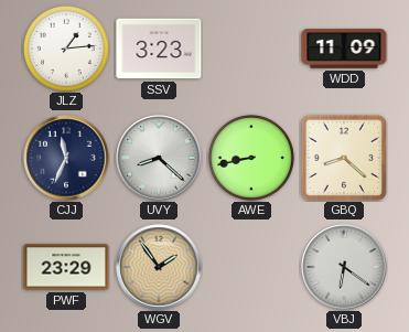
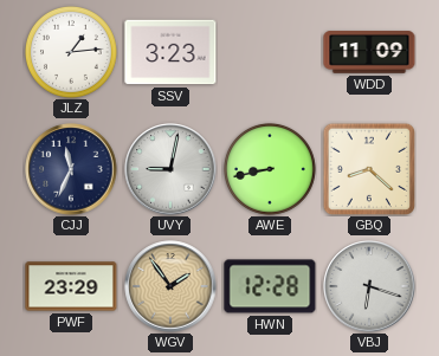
UVY: 8:22 -> 9:02
HWN: none -> 12:28
VBJ: 6:21 -> 6:18
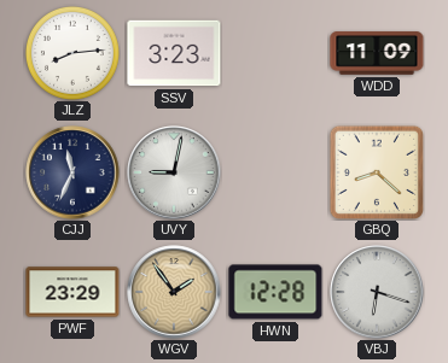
JLZ: 1:14 -> 8:14
AWE: 8:43 -> none
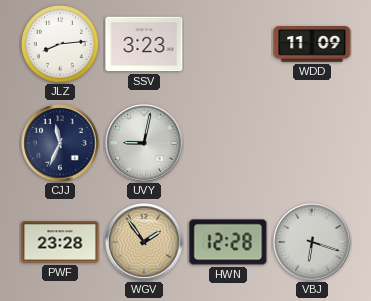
GBQ: 8:22 -> none
PWF: 23:29 -> 23:28
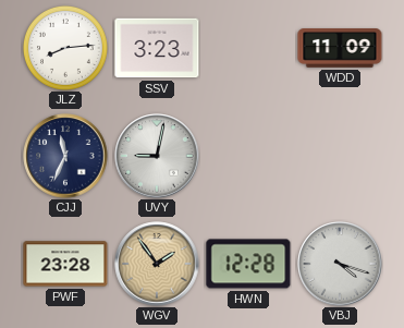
VBJ: 6:18 -> 4:18
